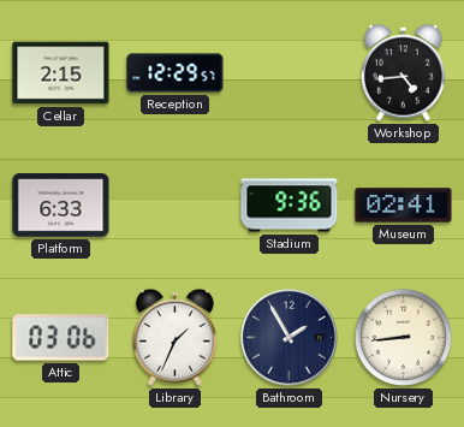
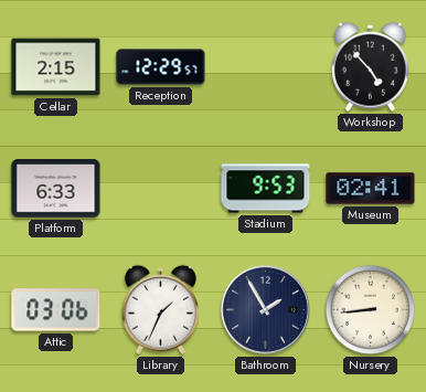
Workshop: 4:44 -> 4:53
Stadium: 9:36 -> 9:53
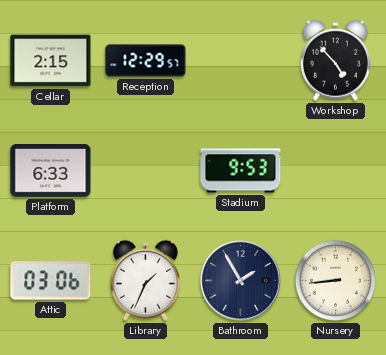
Museum: 02:41 -> none
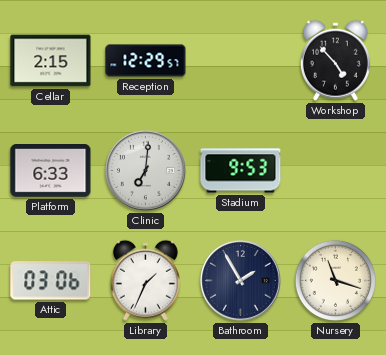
Clinic: none -> 7:01
Nursery: 8:44 -> 11:18
